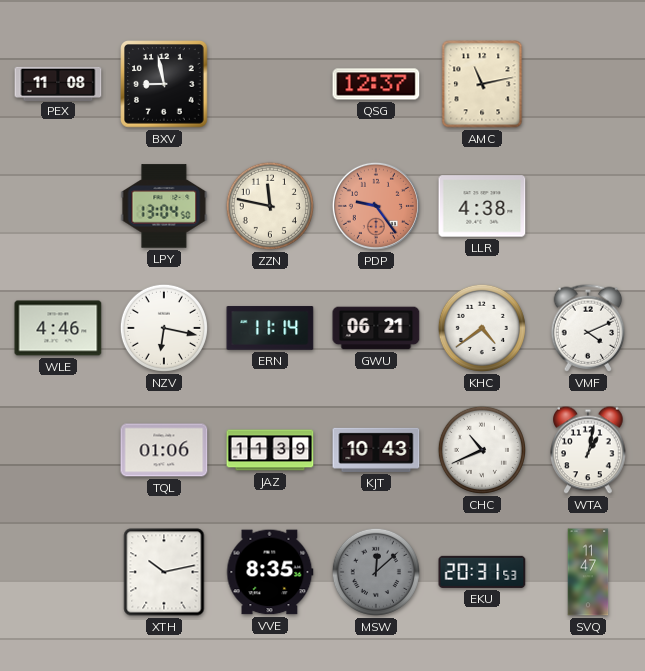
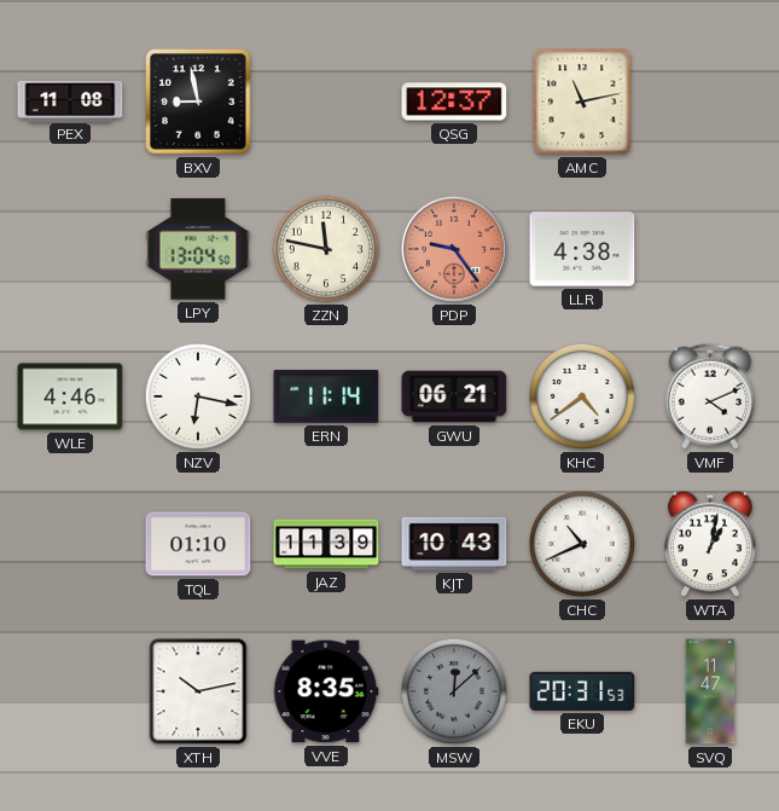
TQL: 01:06 -> 01:10
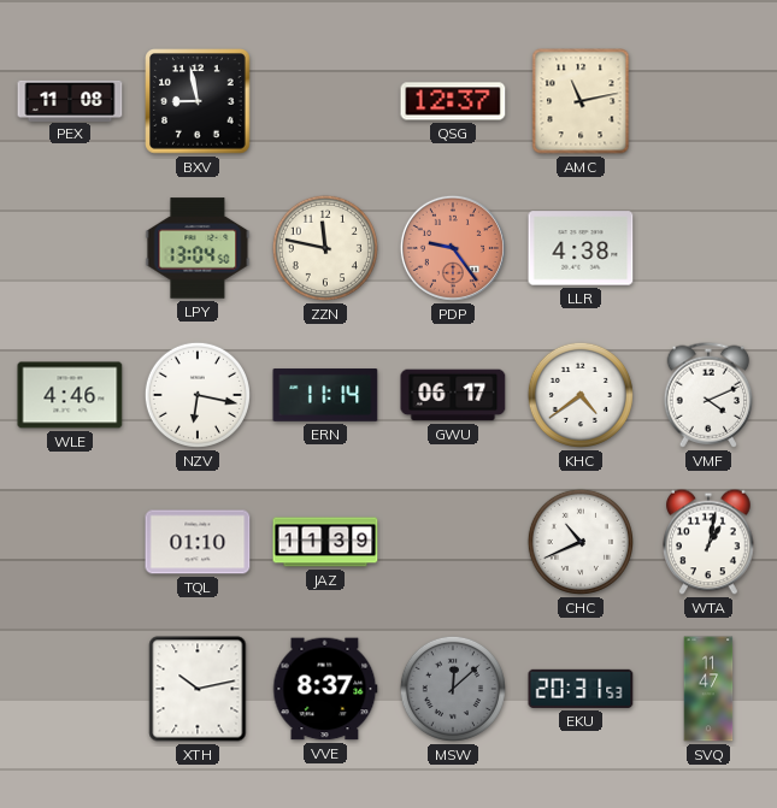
GWU: 06:21 -> 06:17
KJT: 10:43 -> none
VVE: 8:35 -> 8:37
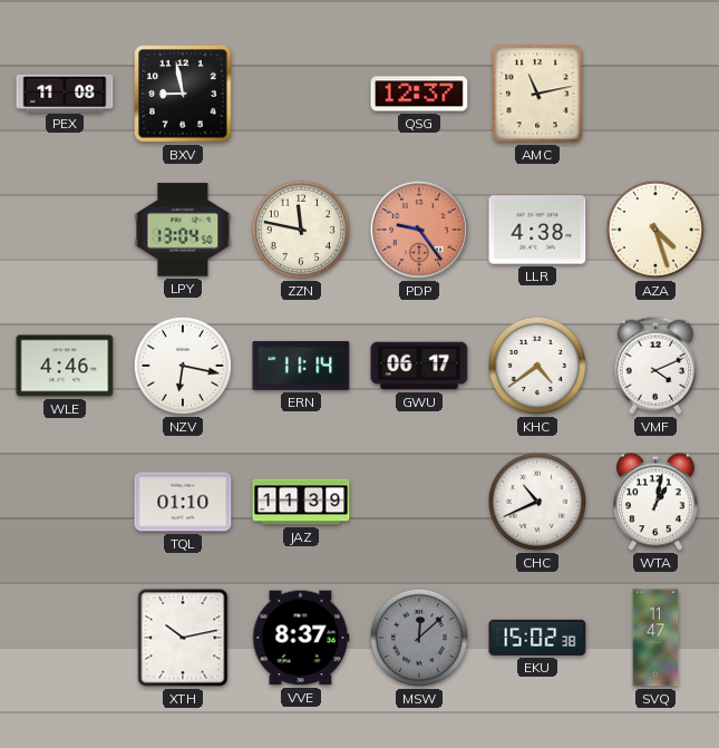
AZA: none -> 4:27
EKU: 20:31 -> 15:02
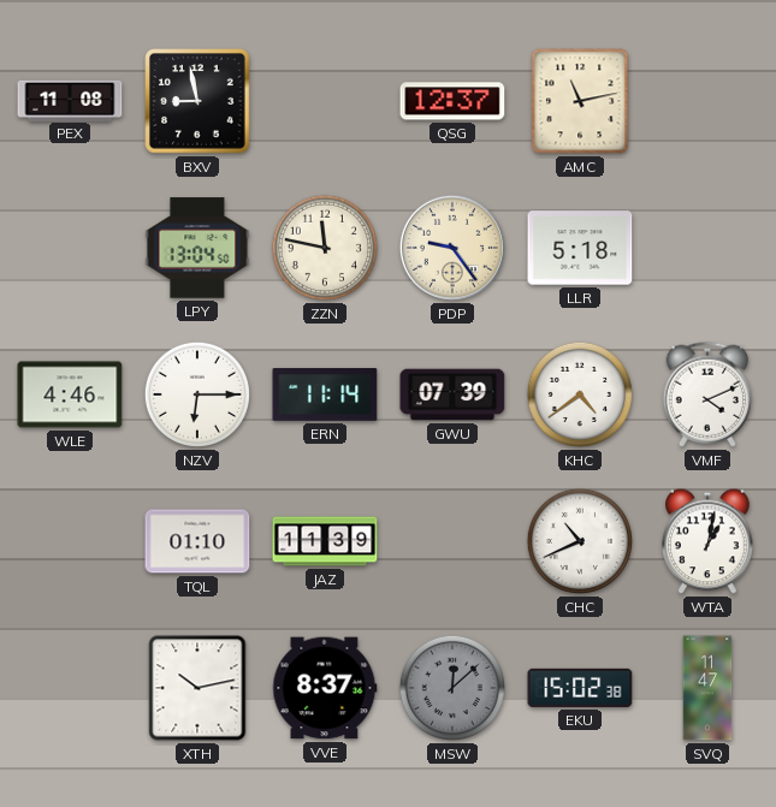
PDP dial: salmon -> cream
LLR: 4:38 -> 5:18
AZA: 4:27 -> none
NZV: 6:17 -> 6:15
GWU: 06:17 -> 07:39
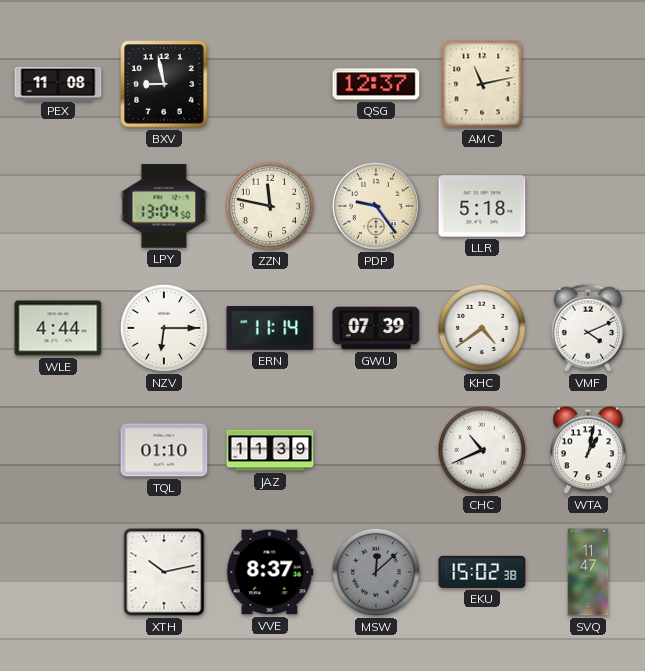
WLE: 4:46 -> 4:44
